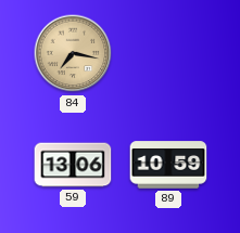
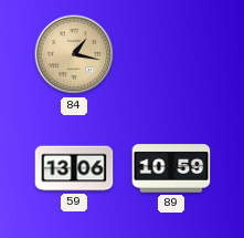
84: 7:17 -> 1:17
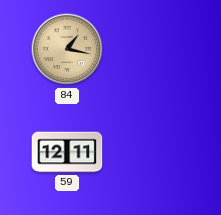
59: 13:06 -> 12:11
89: 10:59 -> none
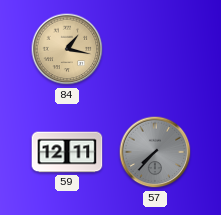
57: none -> 7:37
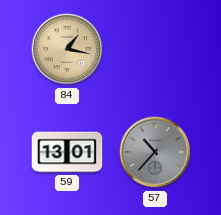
59: 12:11 -> 13:01
57: 7:37 -> 10:37
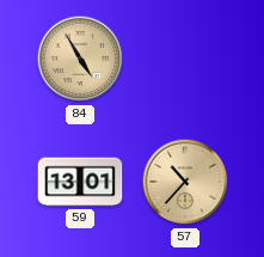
84: 1:17 -> 4:55
57 dial: grey -> champagne
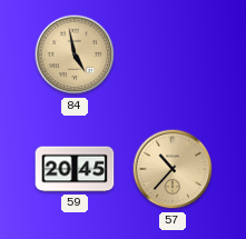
84: 4:55 -> 4:58
59: 13:01 -> 20:45
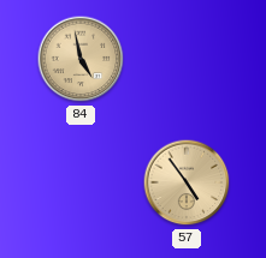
59: 20:45 -> none
57: 10:37 -> 4:54
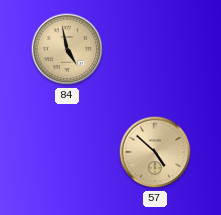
57: 4:54 -> 4:52
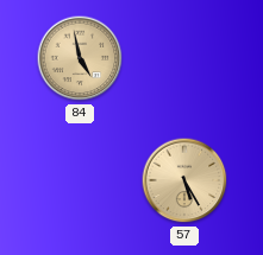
57: 4:52 -> 5:25
